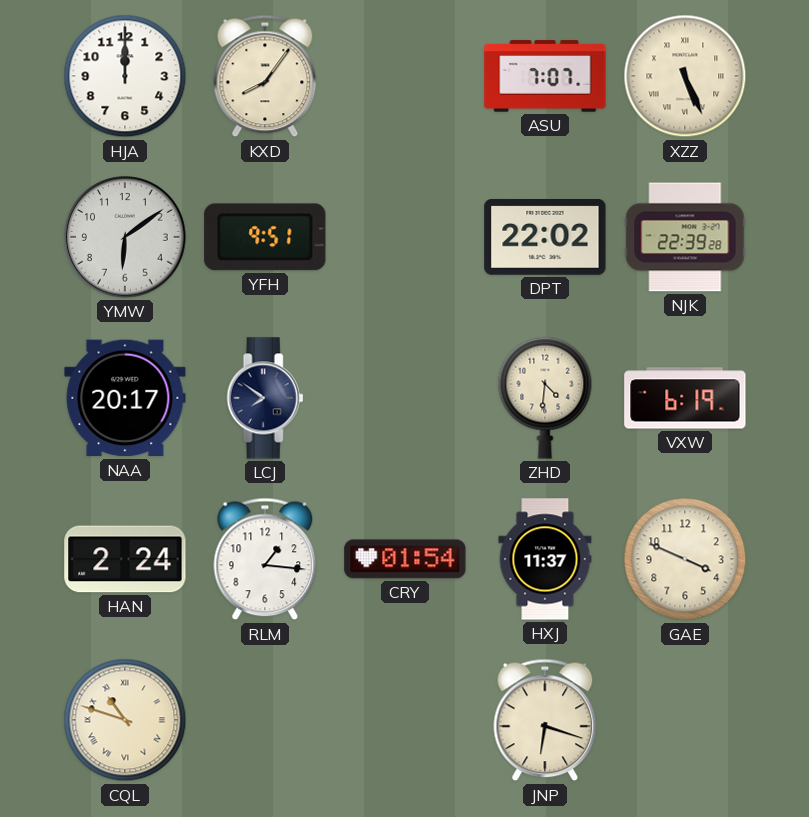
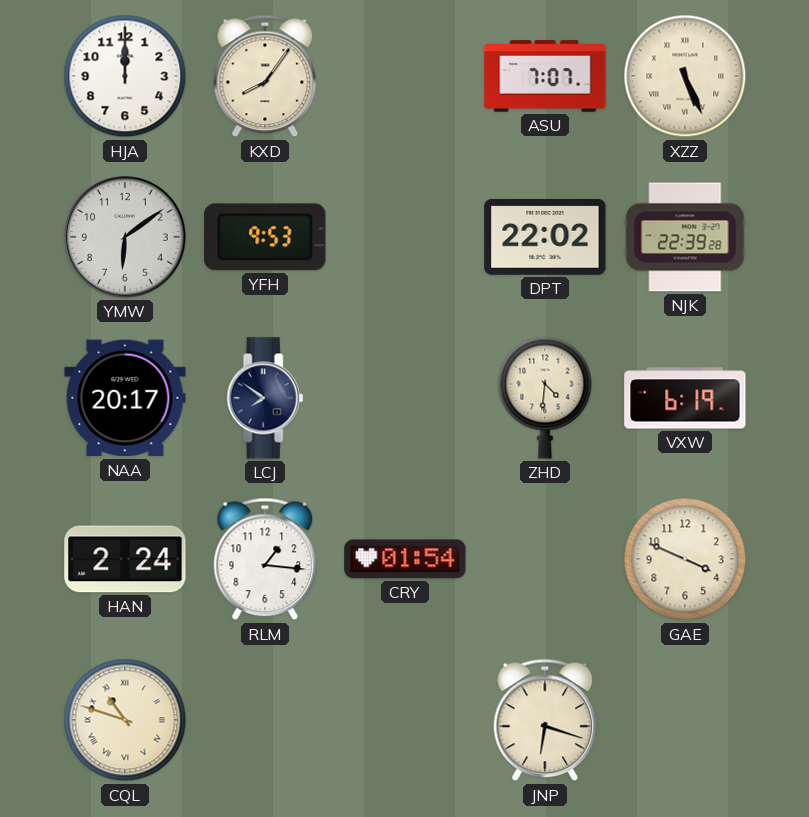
YFH: 9:51 -> 9:53
HXJ: 11:37 -> none
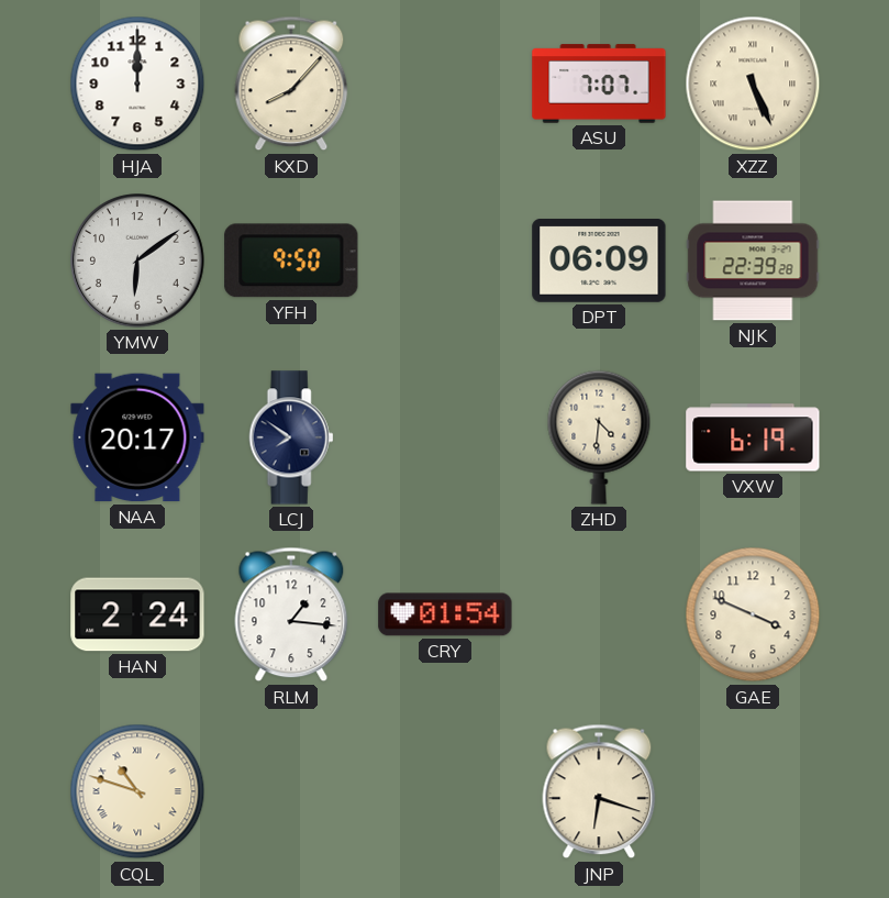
KXD: 8:06 -> 8:07
YFH: 9:53 -> 9:50
DPT: 22:02 -> 06:09
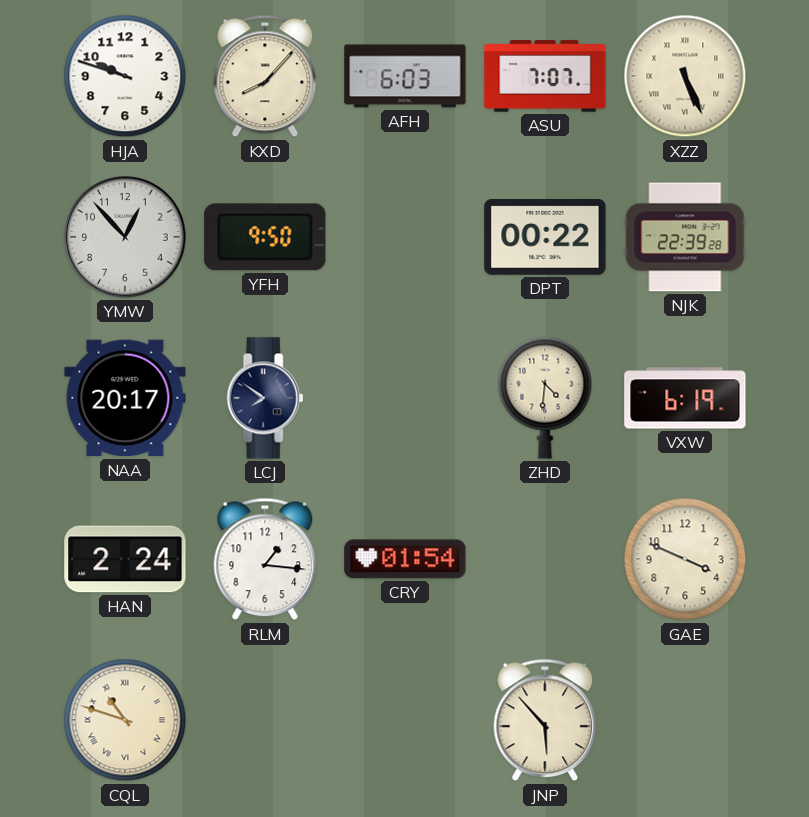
HJA: 12:00 -> 9:48
AFH: none -> 6:03
YMW: 6:09 -> 12:53
DPT: 06:09 -> 00:22
JNP: 6:18 -> 5:53
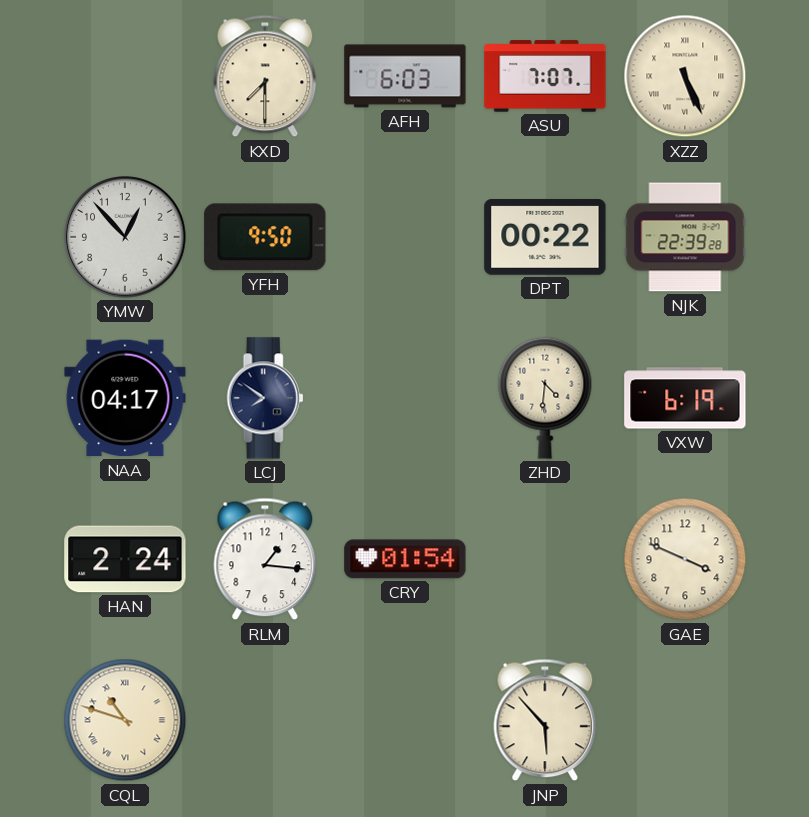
HJA: 9:48 -> none
KXD: 8:07 -> 7:30
NAA: 20:17 -> 04:17
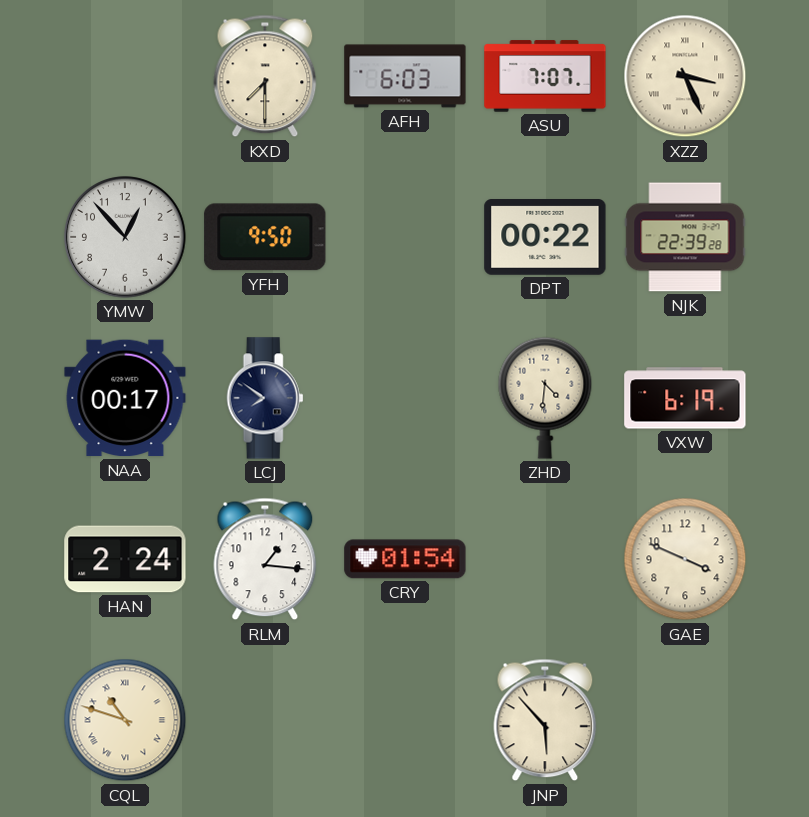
XZZ: 5:26 -> 3:26
NAA: 04:17 -> 00:17
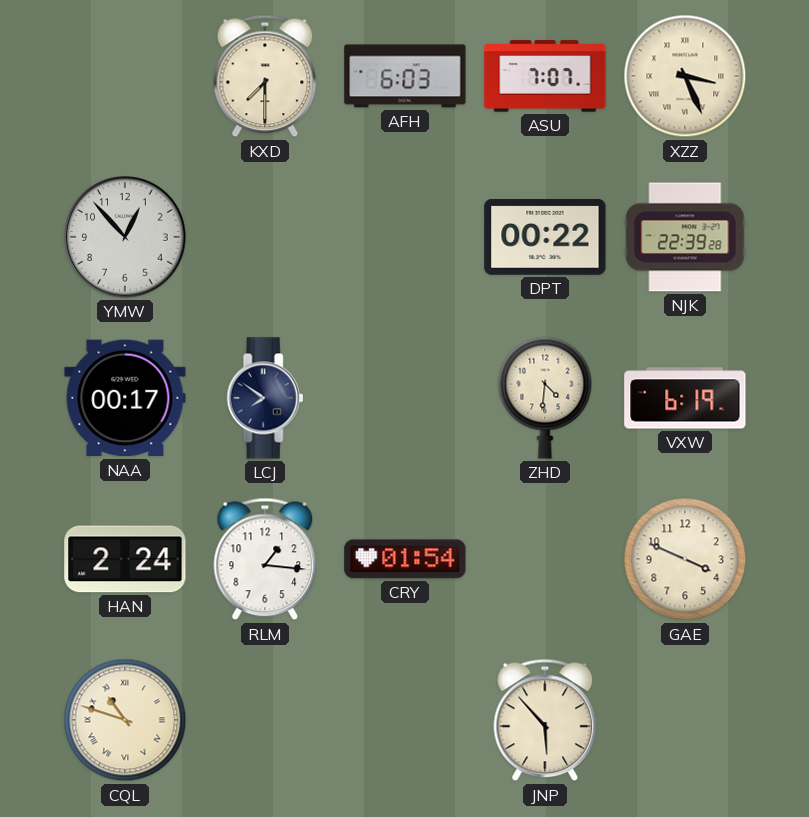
YFH: 9:50 -> none
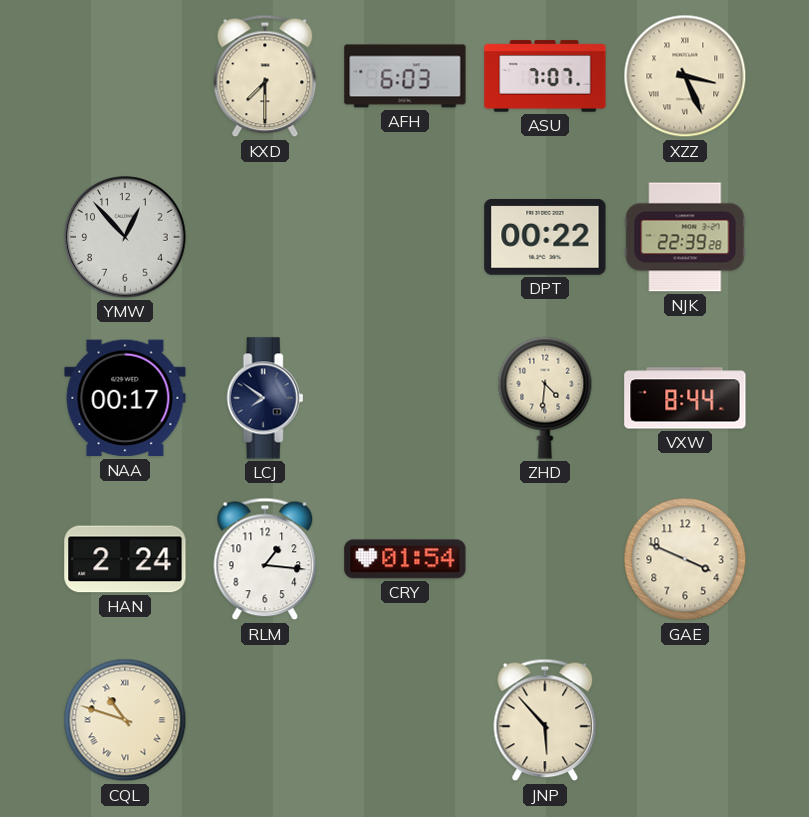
VXW: 6:19 -> 8:44
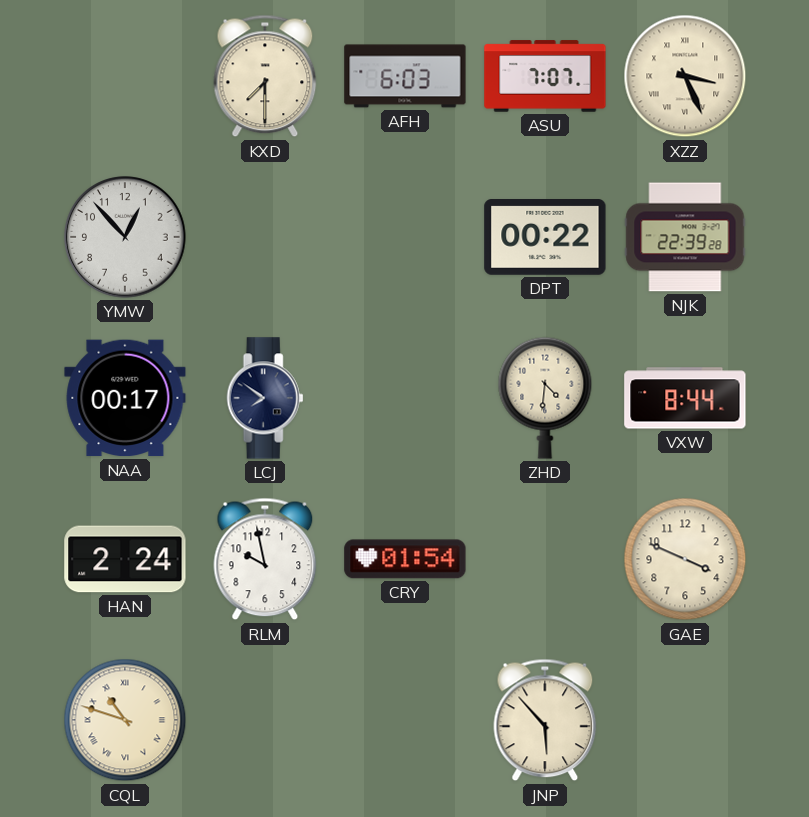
RLM: 1:16 -> 9:58
